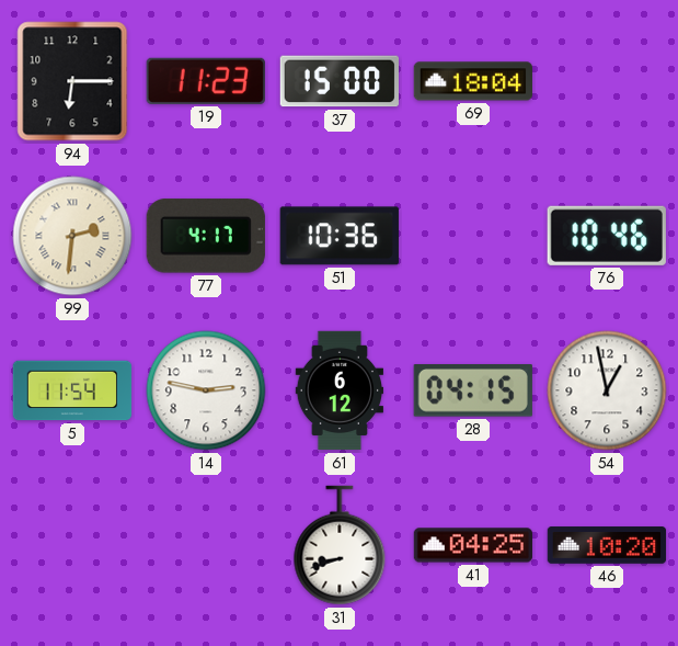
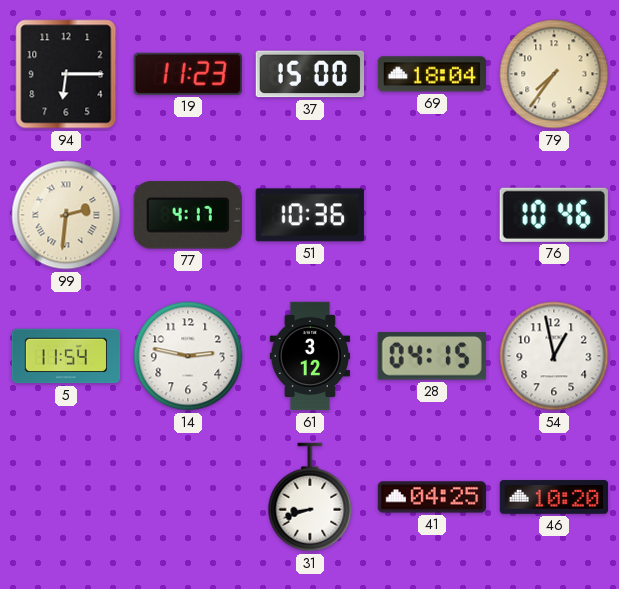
79: none -> 7:36
61: 6:12 -> 3:12
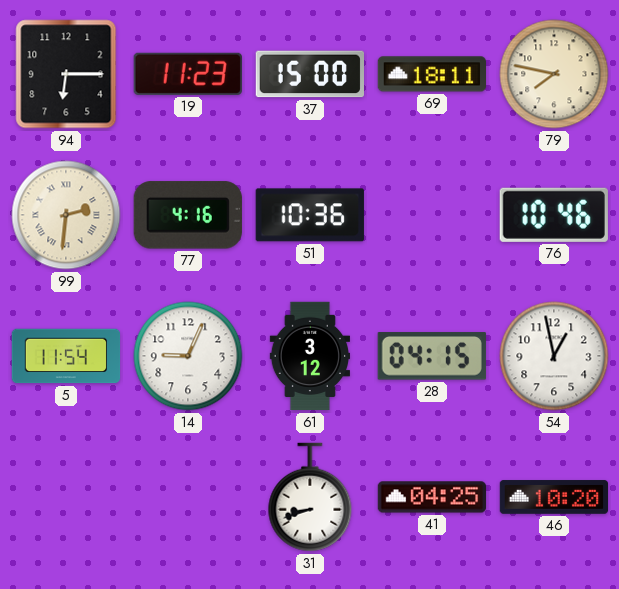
69: 18:04 -> 18:11
79: 7:36 -> 7:47
77: 4:17 -> 4:16
14: 2:47 -> 9:04
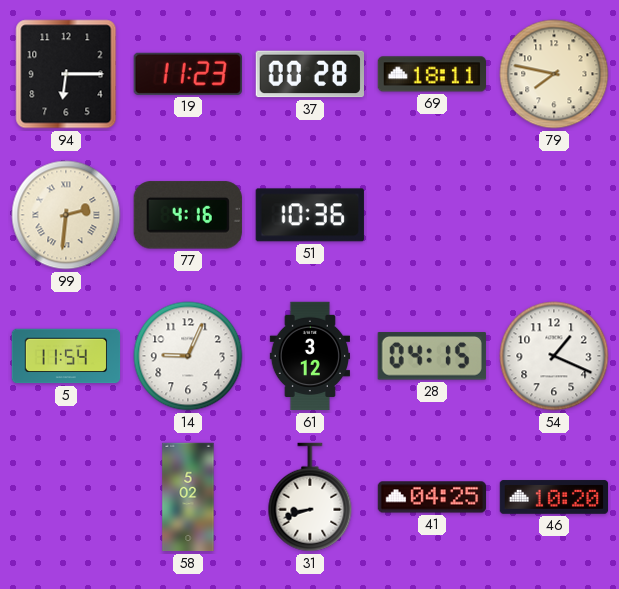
37: 15:00 -> 00:28
76: 10:46 -> none
54: 12:58 -> 1:19
58: none -> 5:02
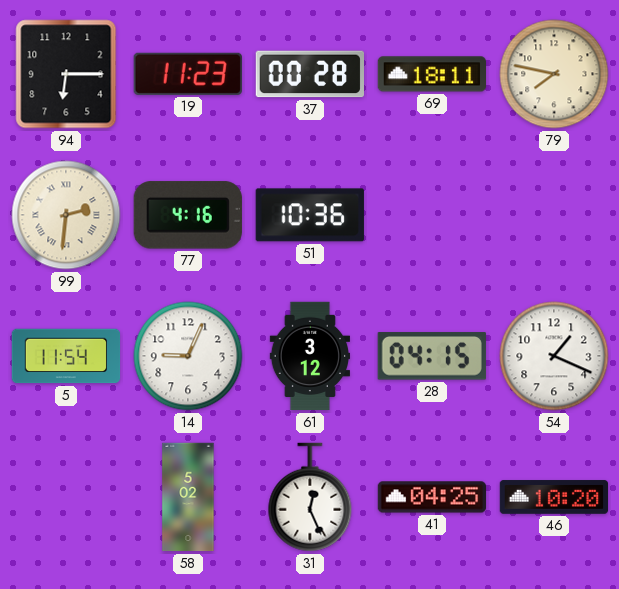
31: 8:42 -> 12:26
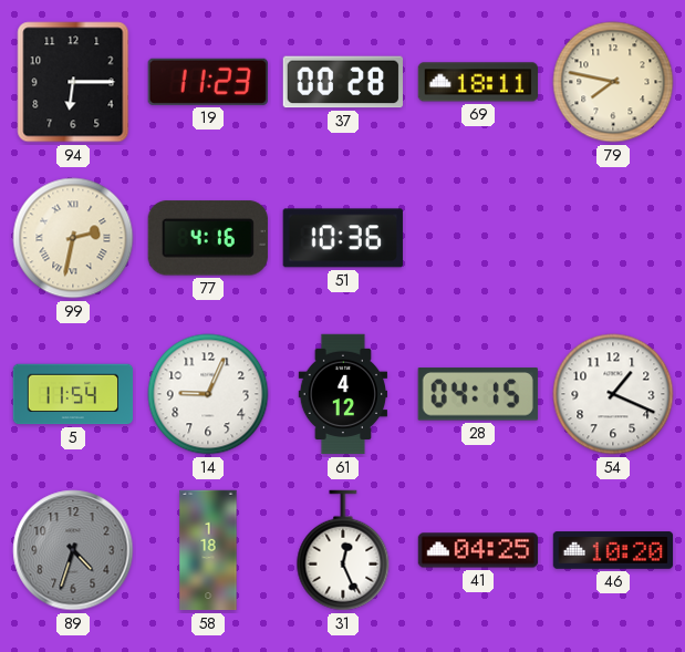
99: 2:31 -> 2:32
61: 3:12 -> 4:12
89: none -> 4:33
58: 5:02 -> 1:18
